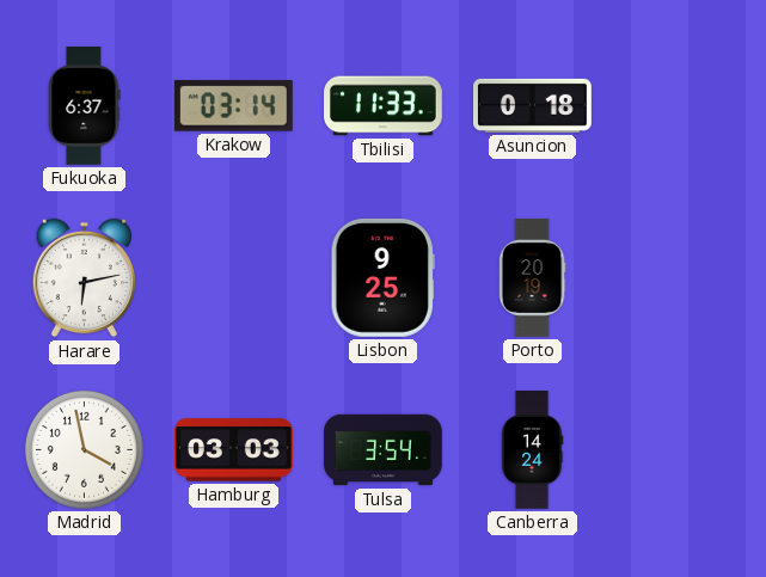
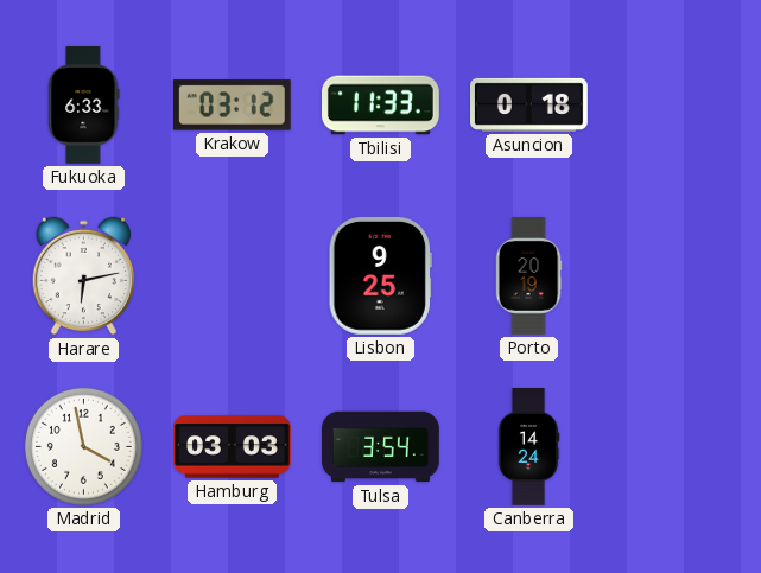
Fukuoka: 6:37 -> 6:33
Krakow: 03:14 -> 03:12
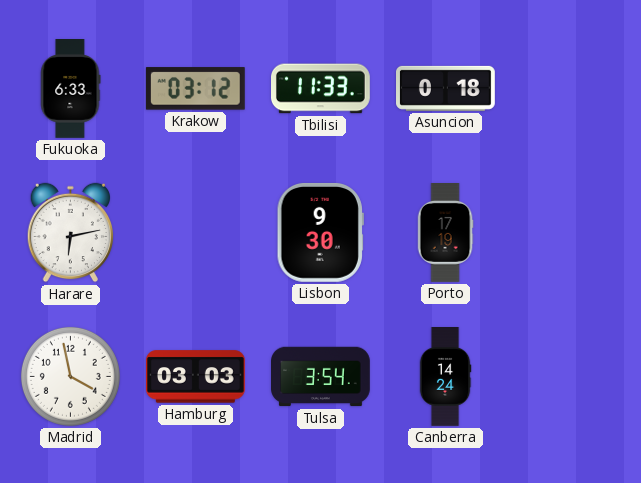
Lisbon: 9:25 -> 9:30
Porto: 20:19 -> 17:19
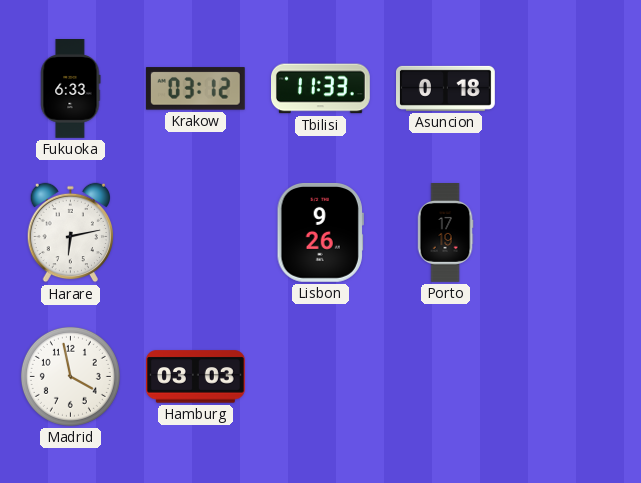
Lisbon: 9:30 -> 9:26
Tulsa: 3:54 -> none
Canberra: 14:24 -> none
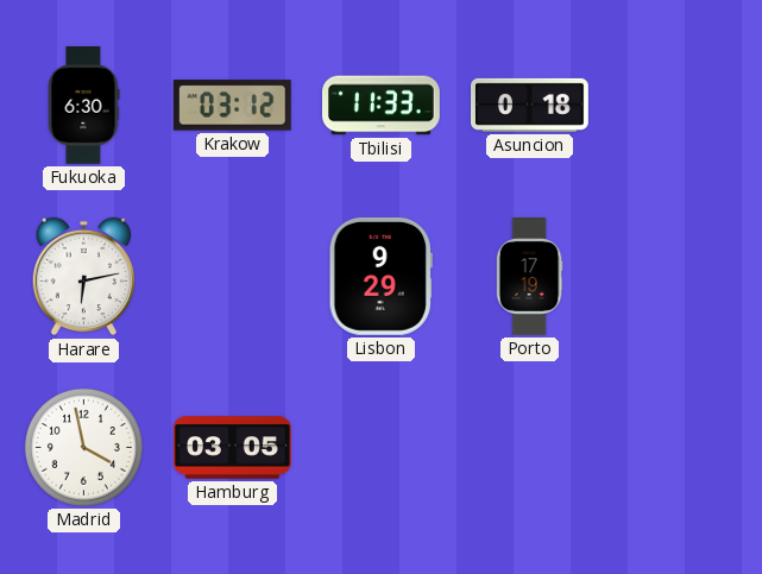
Fukuoka: 6:33 -> 6:30
Lisbon: 9:26 -> 9:29
Hamburg: 03:03 -> 03:05
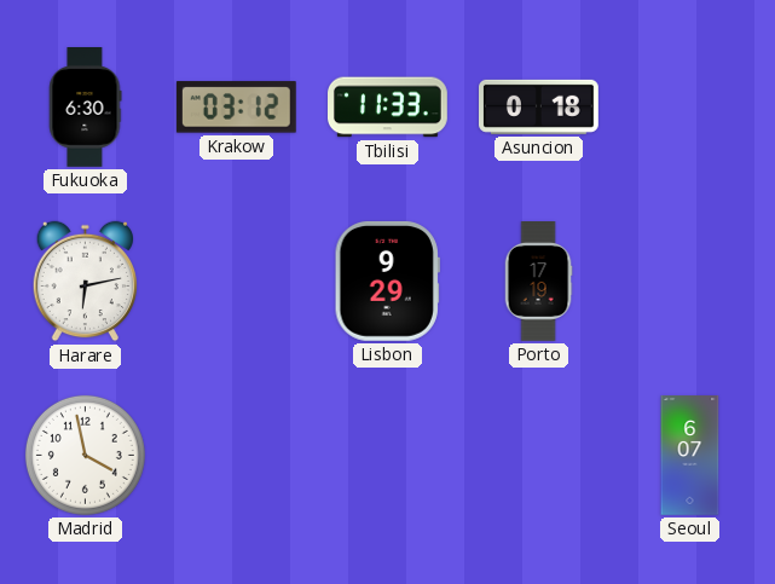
Hamburg: 03:05 -> none
Seoul: none -> 6:07
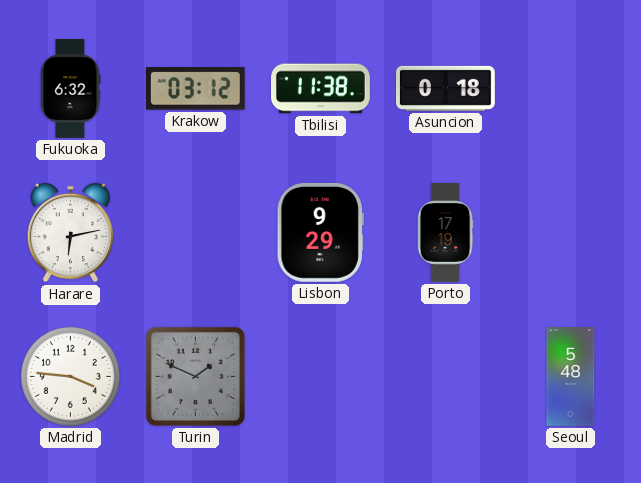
Fukuoka: 6:30 -> 6:32
Tbilisi: 11:33 -> 11:38
Madrid: 3:58 -> 3:46
Turin: none -> 1:49
Seoul: 6:07 -> 5:48
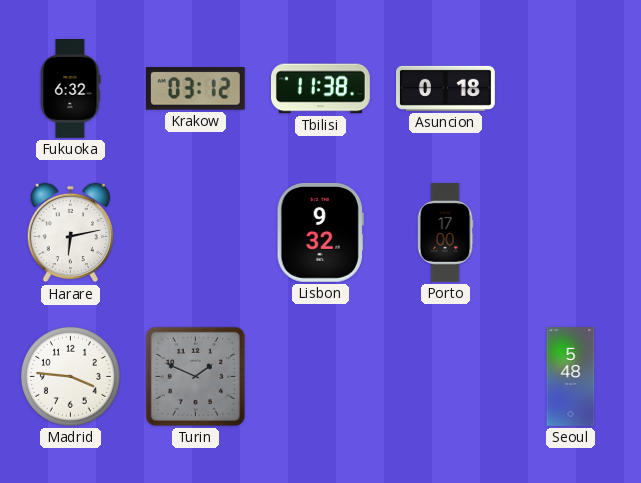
Lisbon: 9:29 -> 9:32
Porto: 17:19 -> 17:00
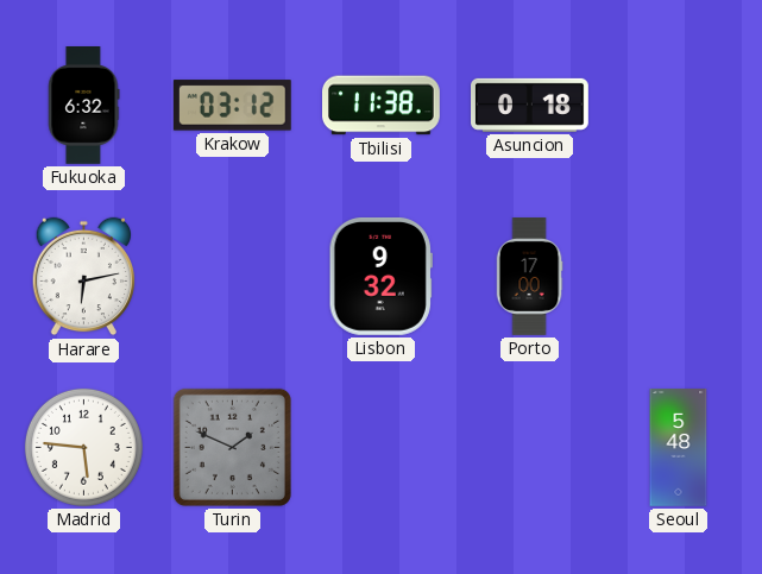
Madrid: 3:46 -> 5:46
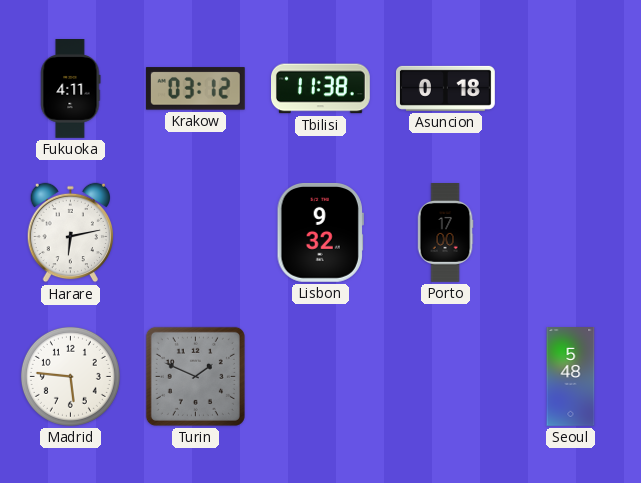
Fukuoka: 6:32 -> 4:11
